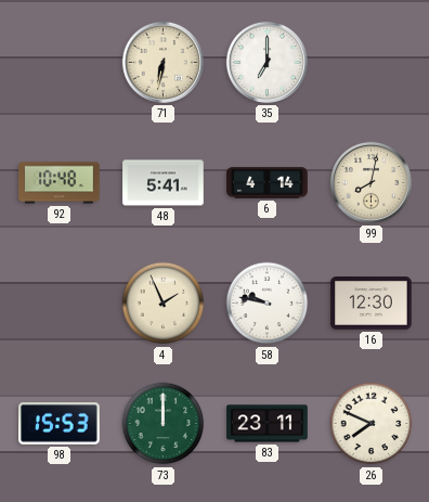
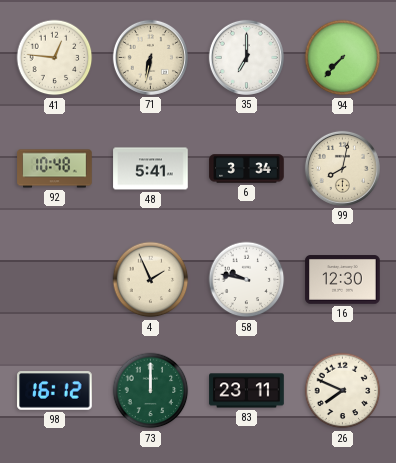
41: none -> 12:46
94: none -> 7:37
6: 4:14 -> 3:34
98: 15:53 -> 16:12
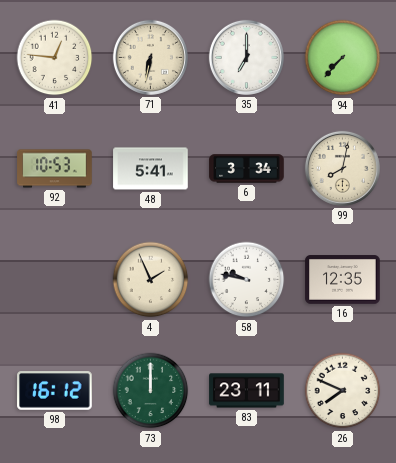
92: 10:48 -> 10:53
16: 12:30 -> 12:35
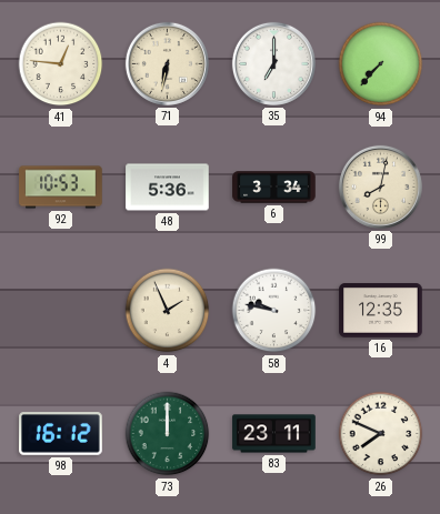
48: 5:41 -> 5:36
